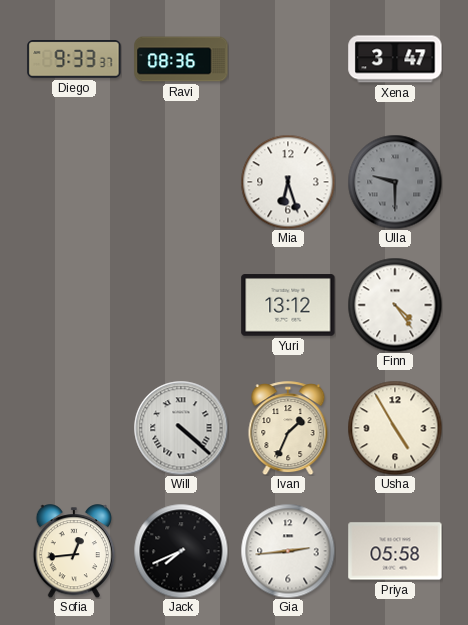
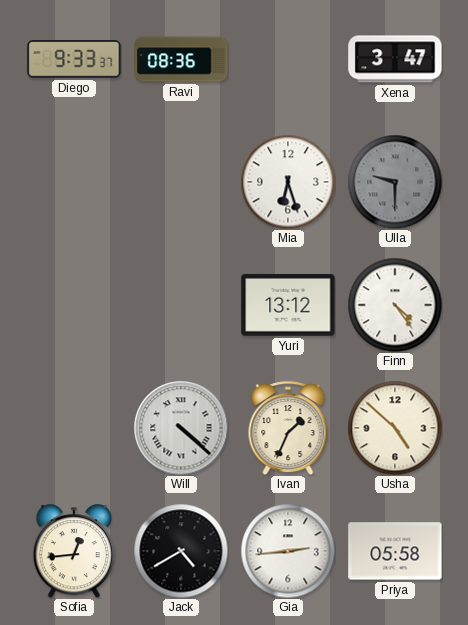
Usha: 4:55 -> 4:52
Jack: 7:41 -> 4:40
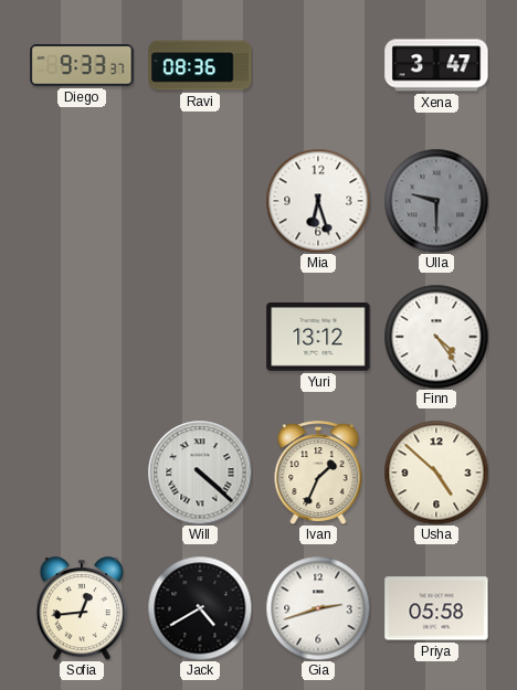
Gia: 2:44 -> 2:42
